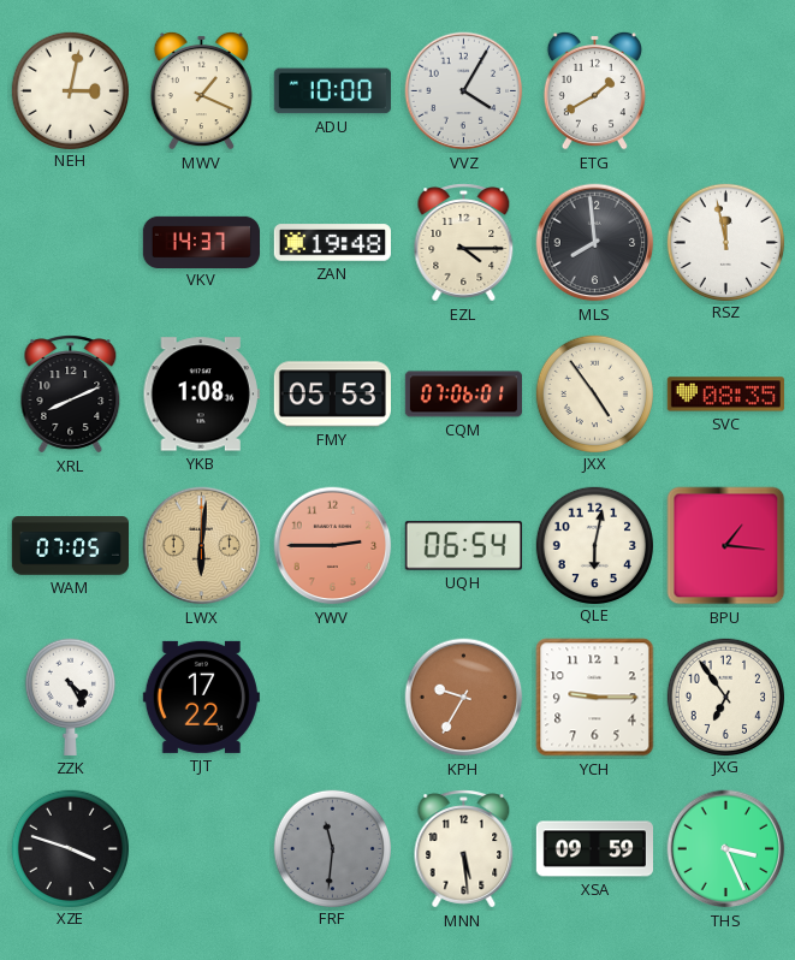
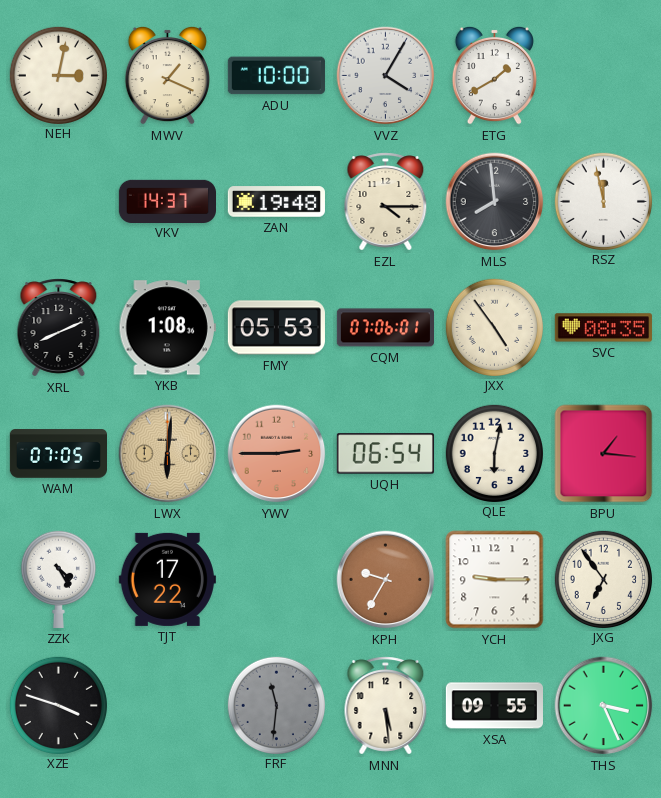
XSA: 09:59 -> 09:55
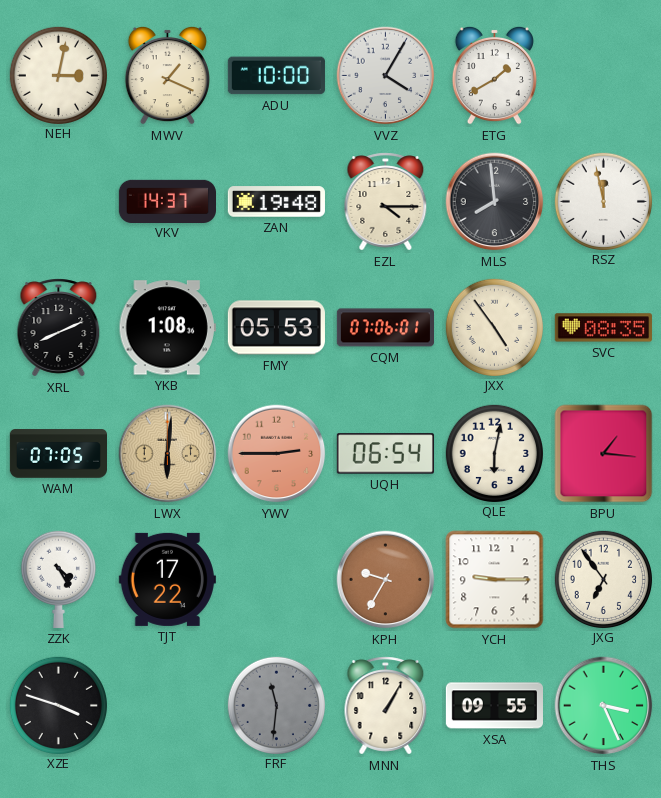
MNN: 5:29 -> 1:05
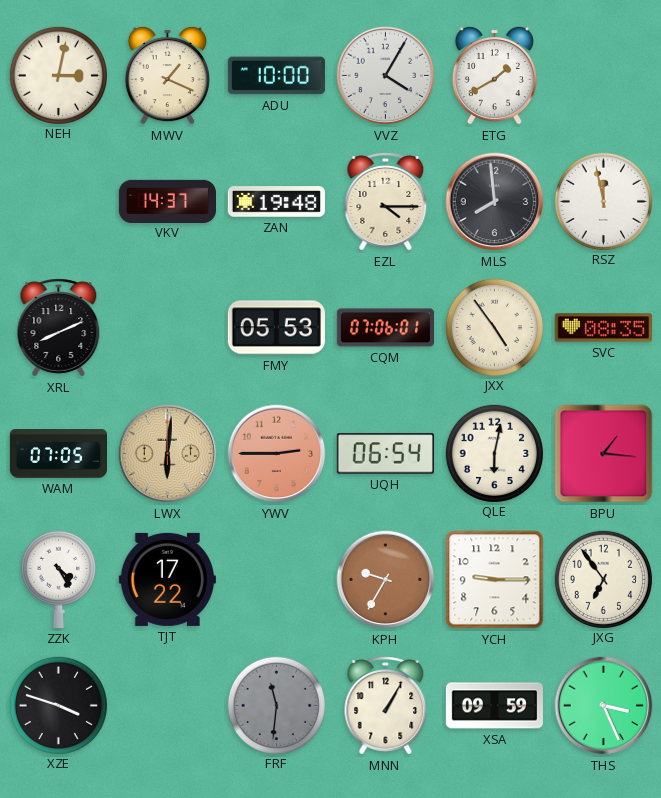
YKB: 1:08 -> none
XSA: 09:55 -> 09:59
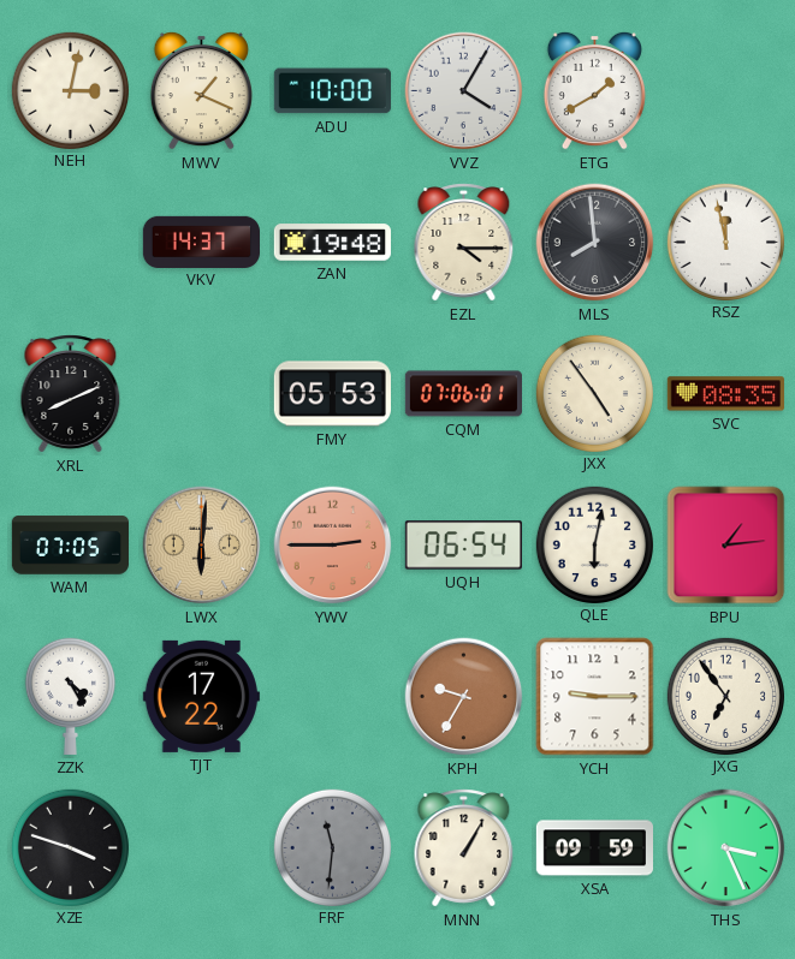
BPU: 1:16 -> 1:14
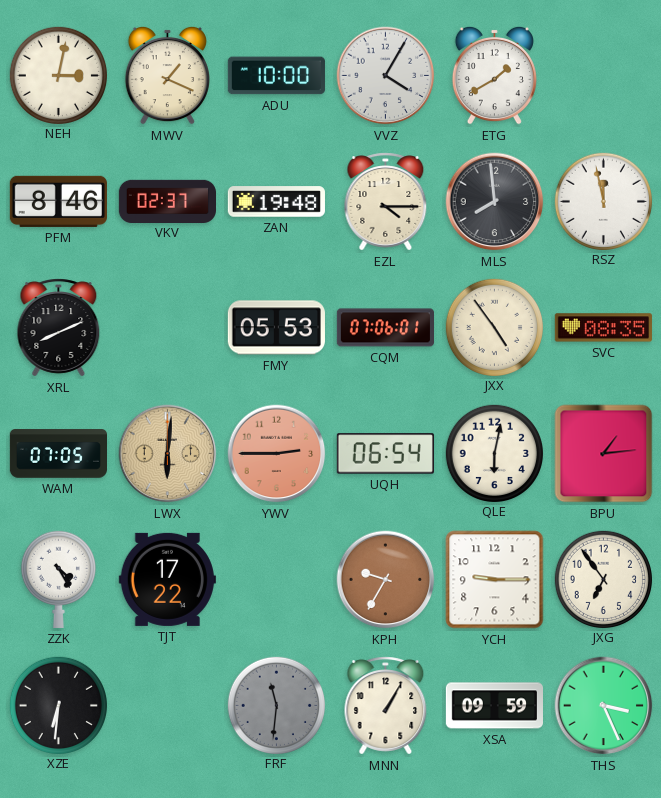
PFM: none -> 8:46
VKV: 14:37 -> 02:37
XZE: 3:48 -> 6:31
